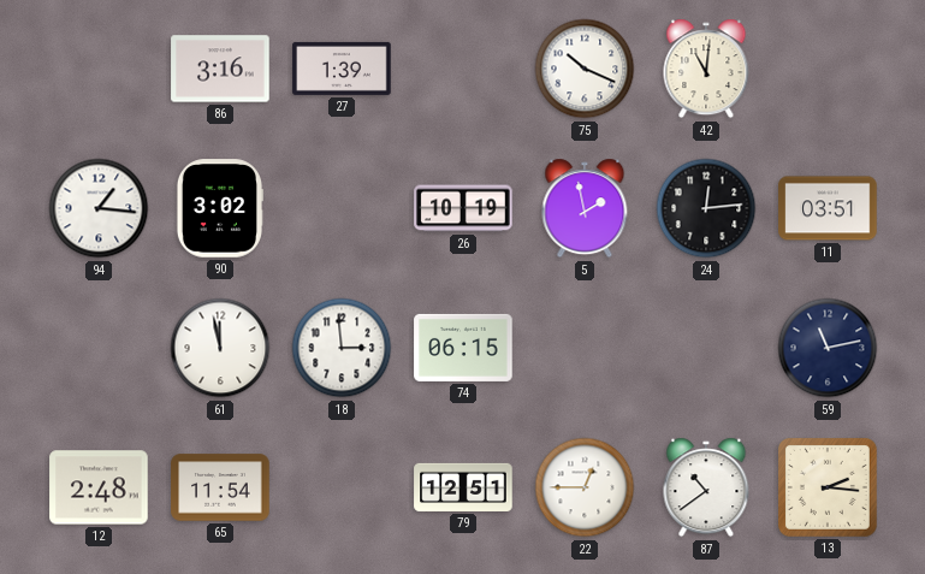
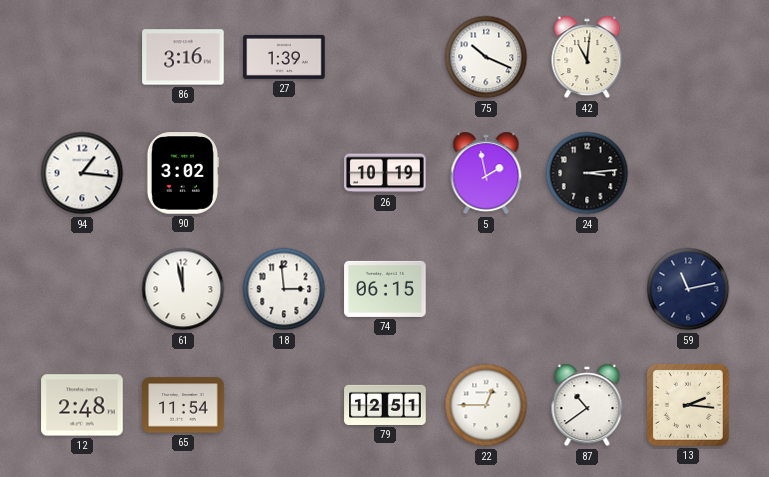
24: 12:14 -> 3:14
11: 03:51 -> none
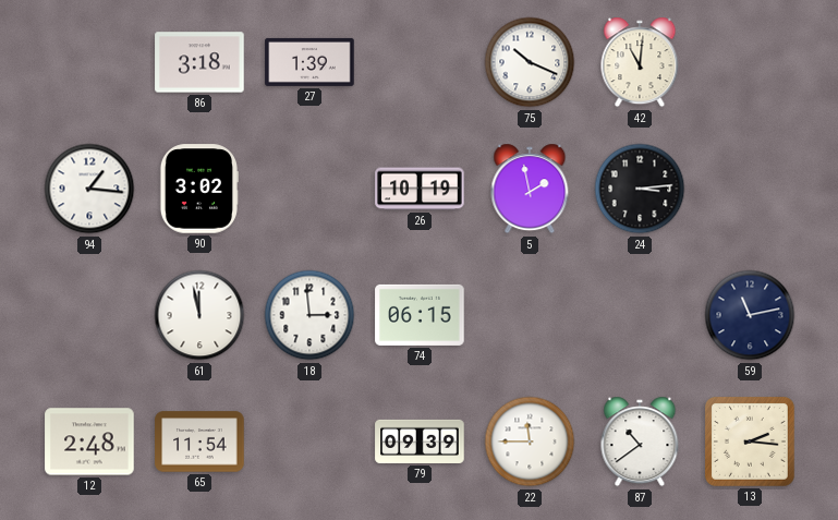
86: 3:16 -> 3:18
79: 12:51 -> 09:39
22: 12:45 -> 11:45
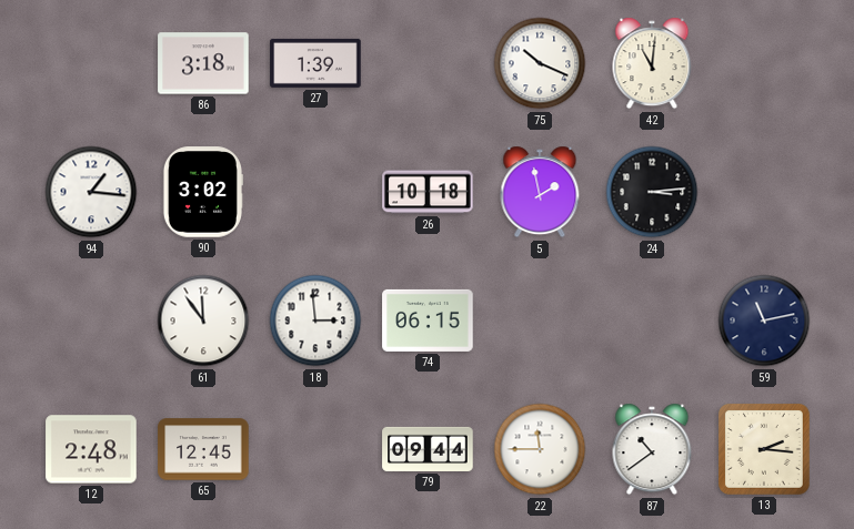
26: 10:19 -> 10:18
61: 11:58 -> 11:54
65: 11:54 -> 12:45
79: 09:39 -> 09:44
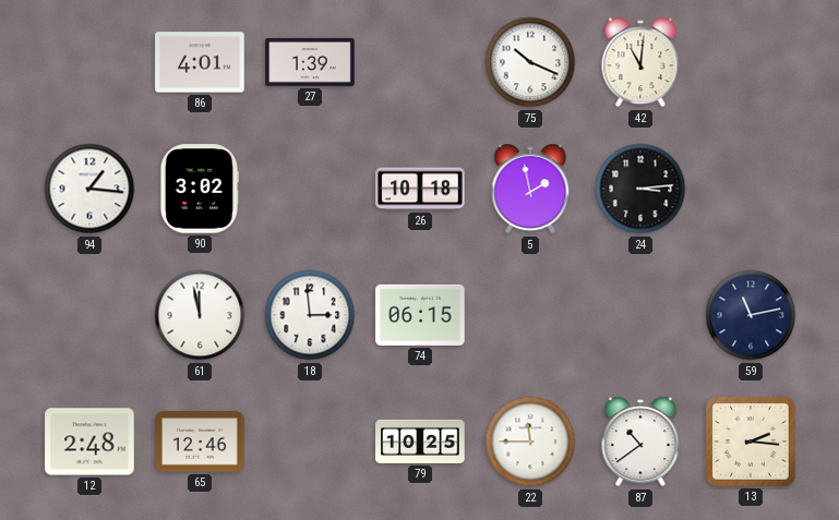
86: 3:18 -> 4:01
61: 11:54 -> 11:58
65: 12:45 -> 12:46
79: 09:44 -> 10:25
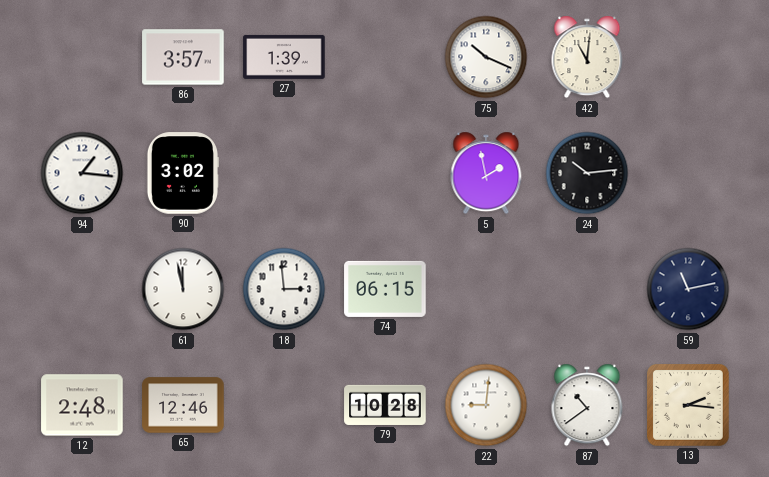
86: 4:01 -> 3:57
26: 10:18 -> none
24: 3:14 -> 10:14
79: 10:25 -> 10:28
22: 11:45 -> 9:01
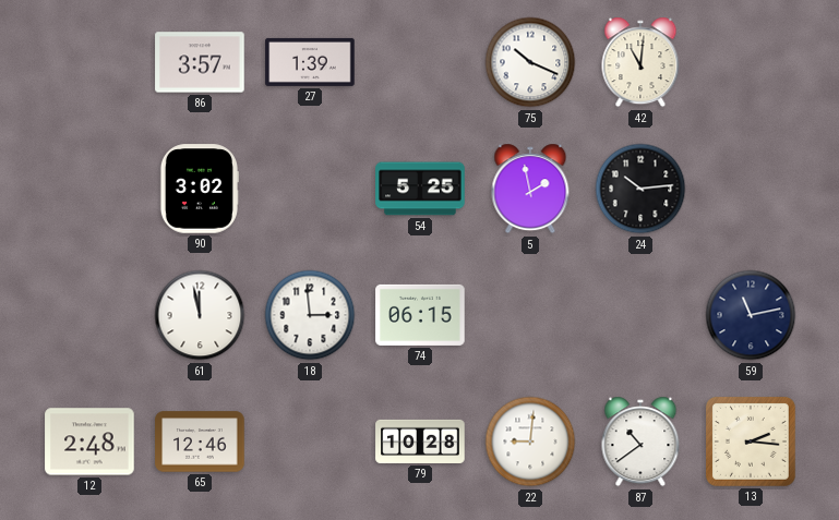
94: 1:16 -> none
54: none -> 5:25
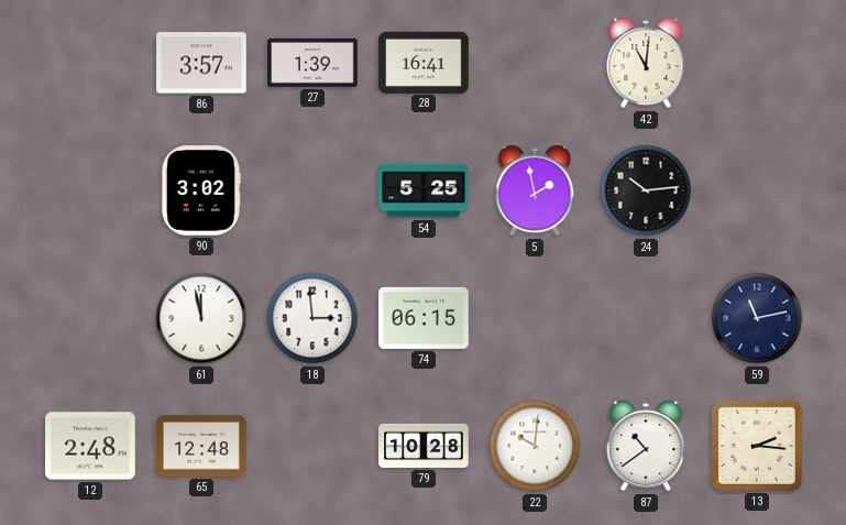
28: none -> 16:41
75: 10:19 -> none
65: 12:46 -> 12:48
22: 9:01 -> 10:01
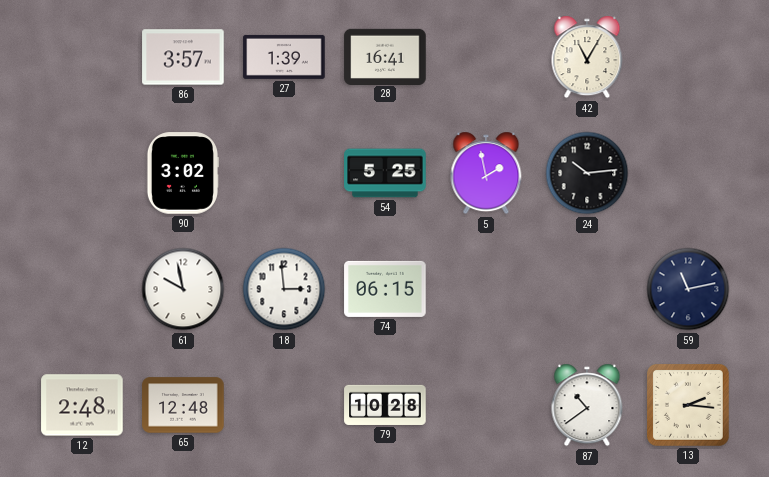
42: 11:01 -> 11:05
61: 11:58 -> 9:58
22: 10:01 -> none
